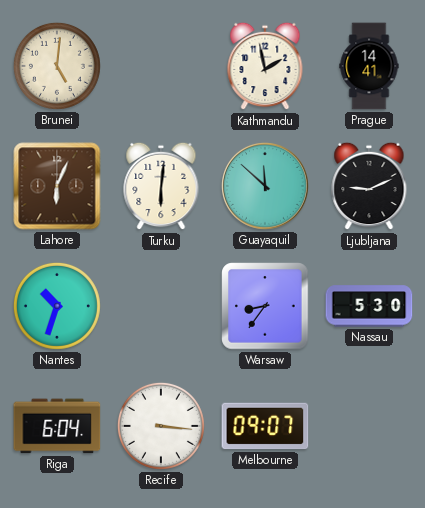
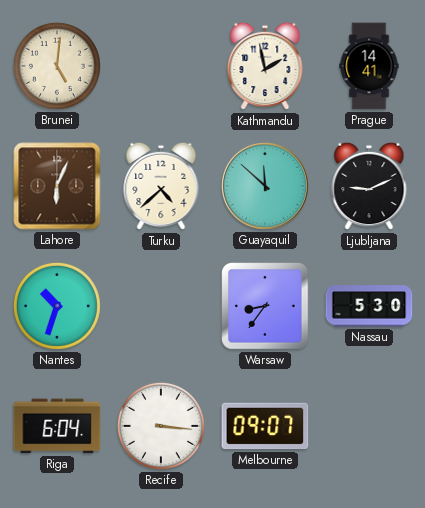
Turku: 6:01 -> 4:38
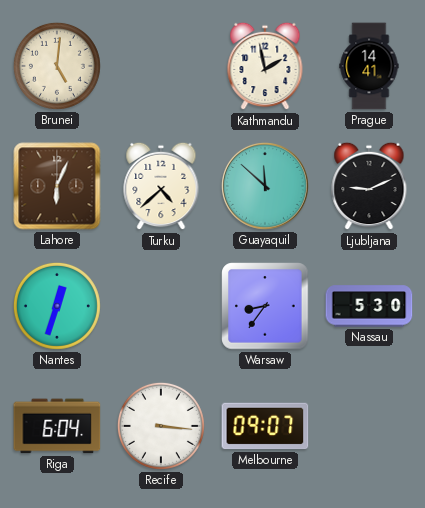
Nantes: 10:33 -> 12:33
